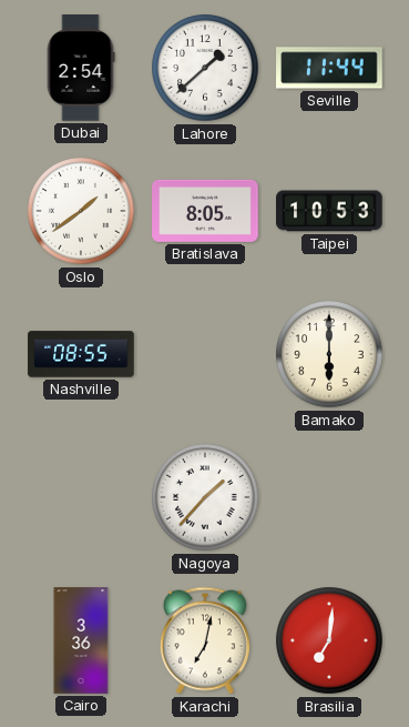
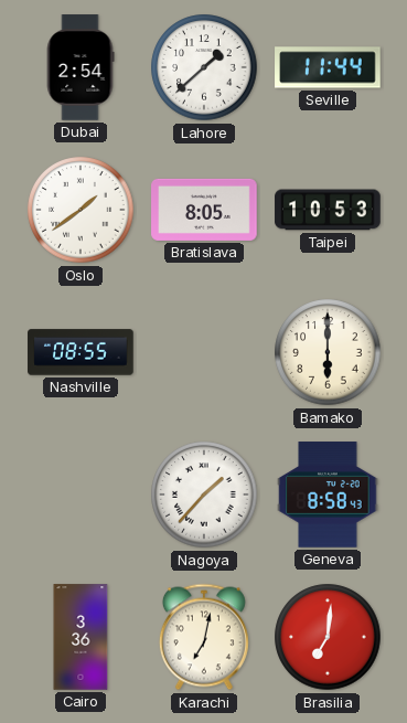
Geneva: none -> 8:58
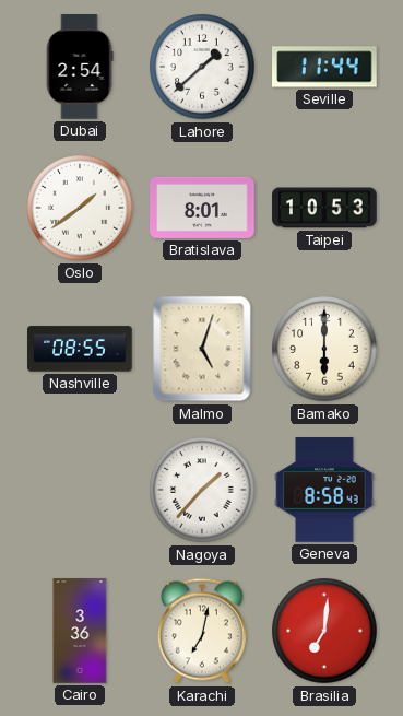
Bratislava: 8:05 -> 8:01
Malmo: none -> 5:03
